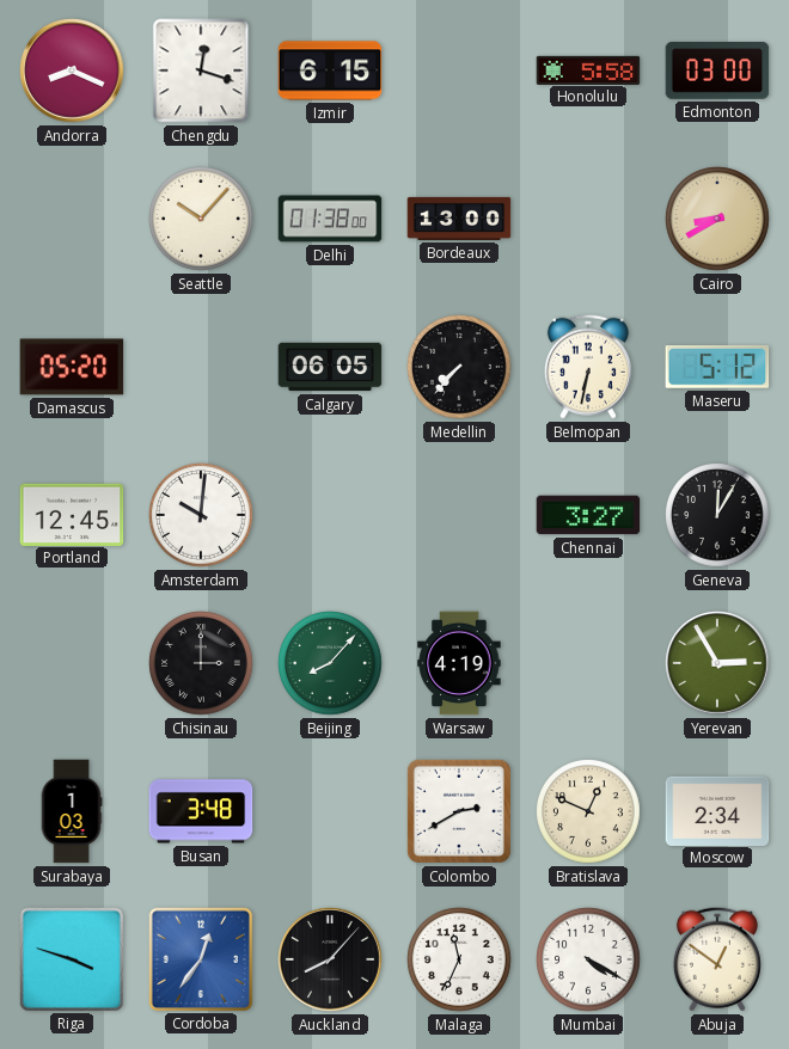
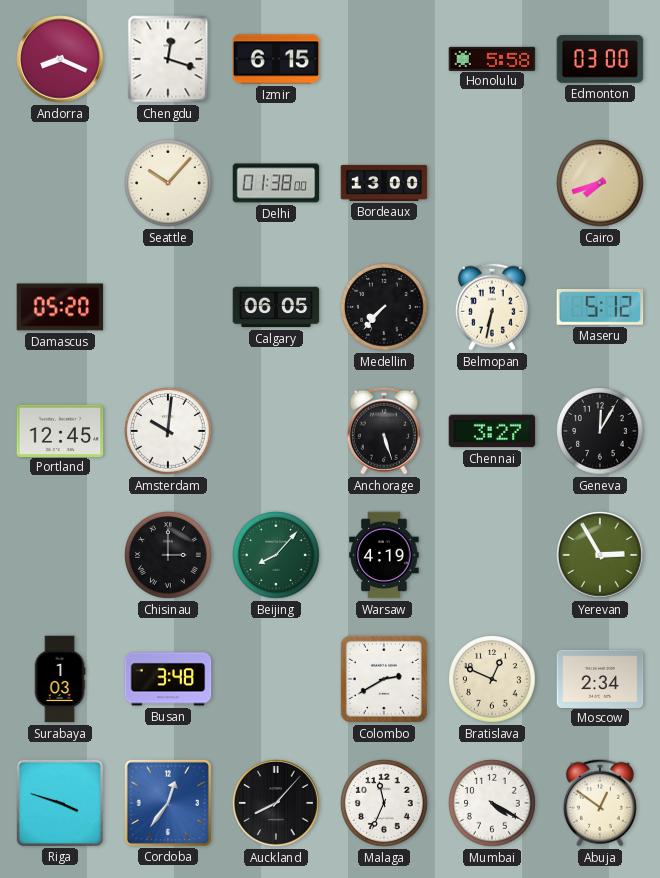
Cairo: 8:40 -> 7:42
Anchorage: none -> 5:27
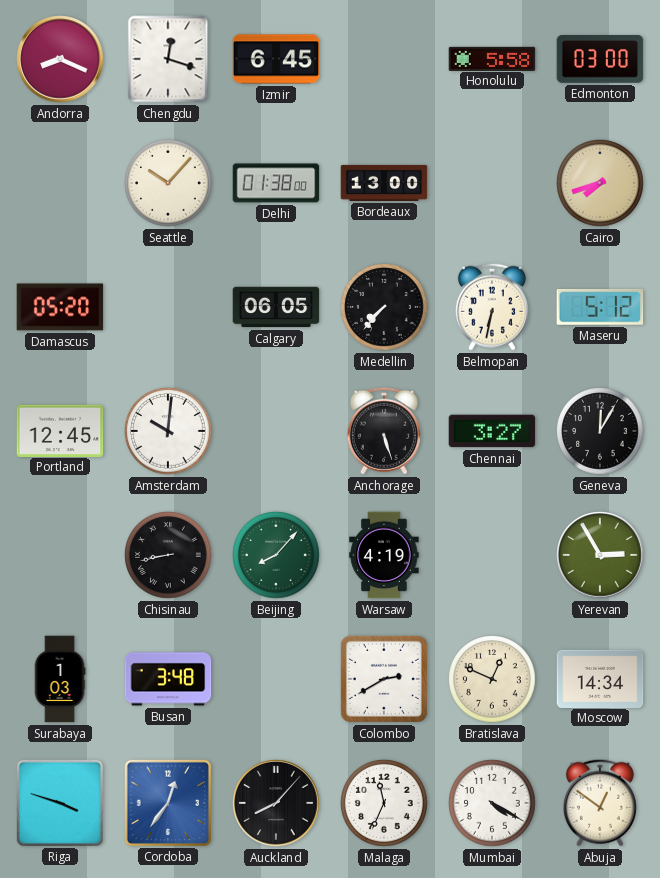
Izmir: 6:15 -> 6:45
Chisinau: 3:00 -> 8:43
Moscow: 2:34 -> 14:34
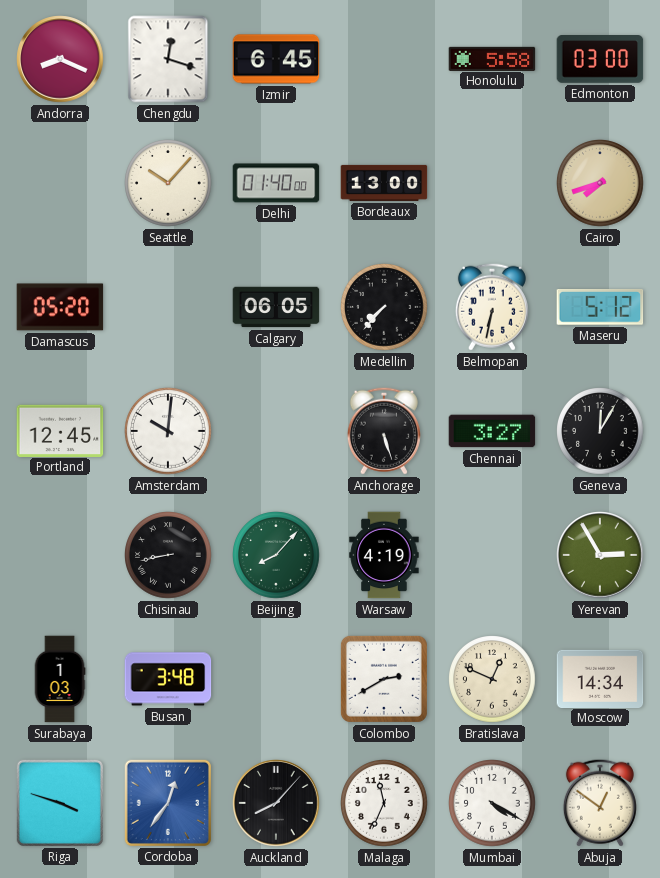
Delhi: 01:38 -> 01:40
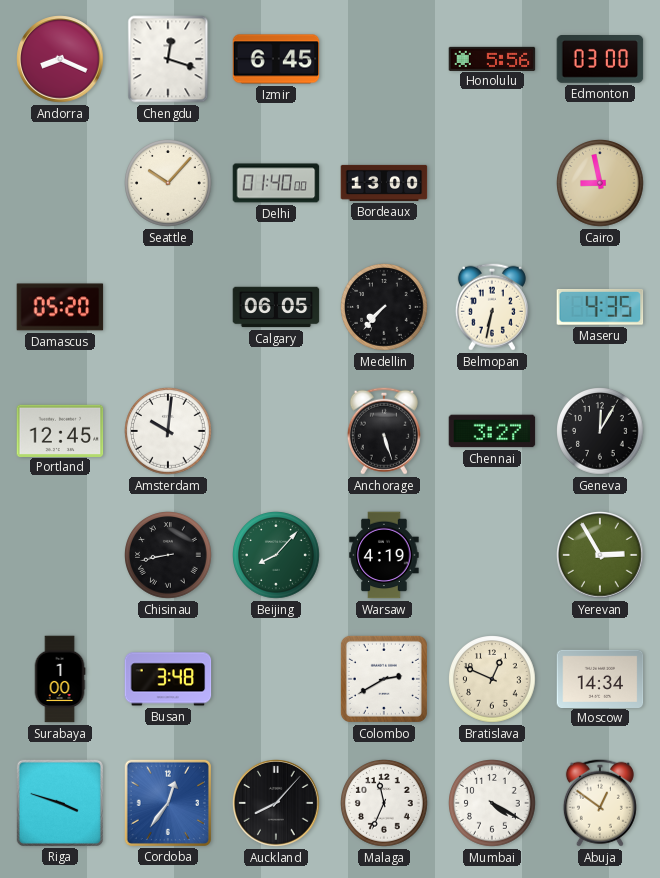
Honolulu: 5:58 -> 5:56
Cairo: 7:42 -> 8:58
Maseru: 5:12 -> 4:35
Surabaya: 1:03 -> 1:00
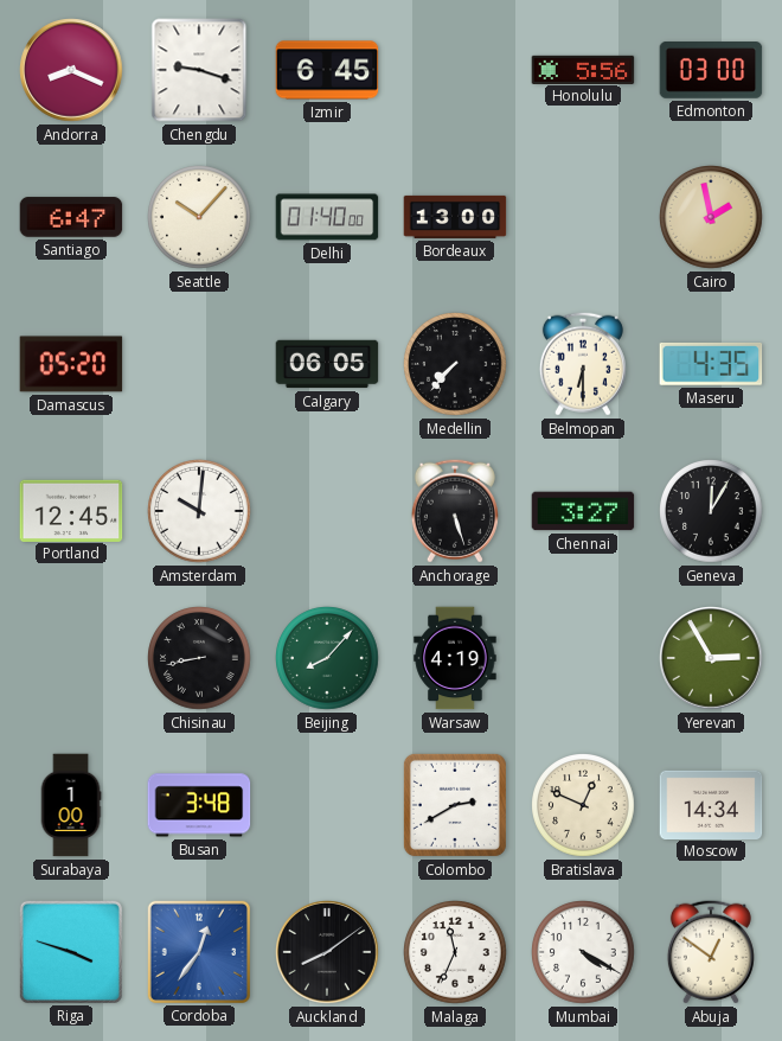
Chengdu: 12:18 -> 9:18
Santiago: none -> 6:47
Cairo: 8:58 -> 1:58
Belmopan: 6:32 -> 6:30
Auckland: 8:07 -> 8:09
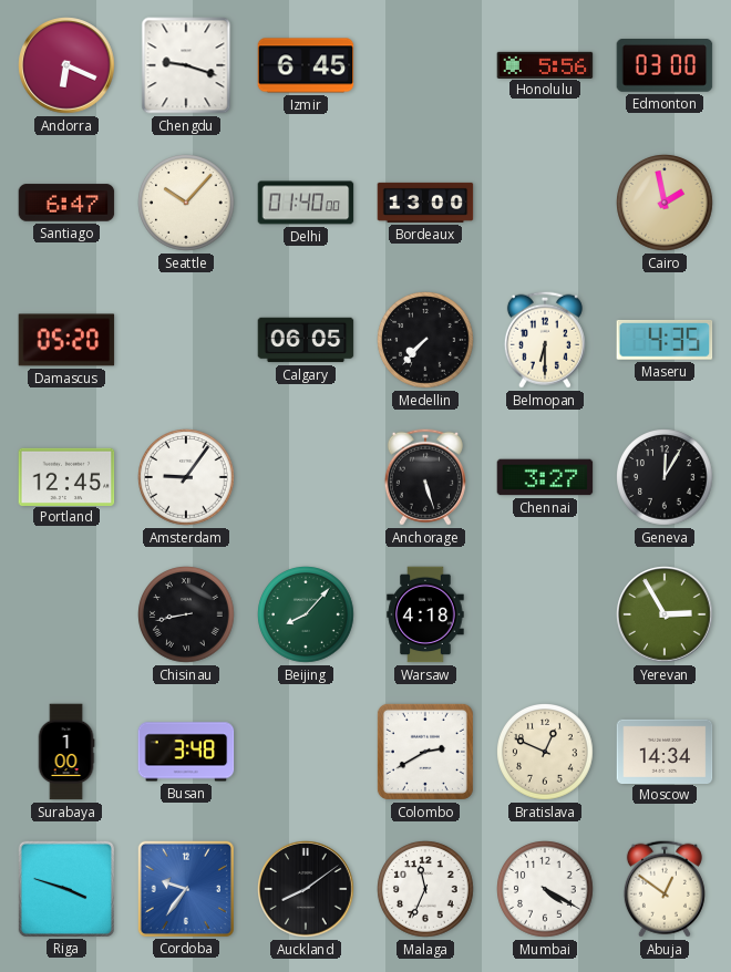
Andorra: 8:19 -> 6:19
Amsterdam: 10:01 -> 9:06
Warsaw: 4:19 -> 4:18
Cordoba: 12:36 -> 9:36
